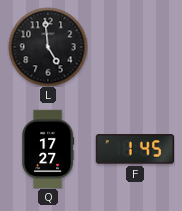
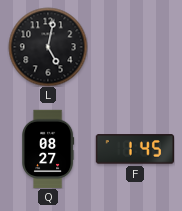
L: 4:59 -> 5:02
Q: 17:27 -> 08:27
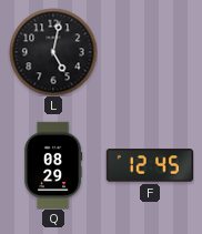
Q: 08:27 -> 08:29
F: 1:45 -> 12:45
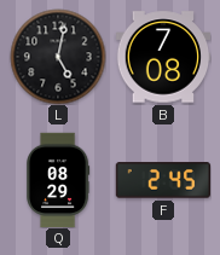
B: none -> 7:08
F: 12:45 -> 2:45
